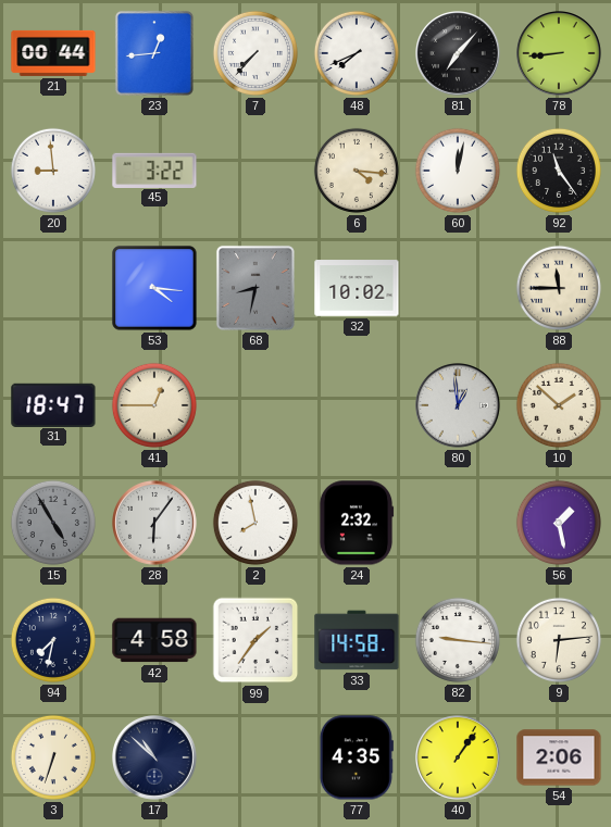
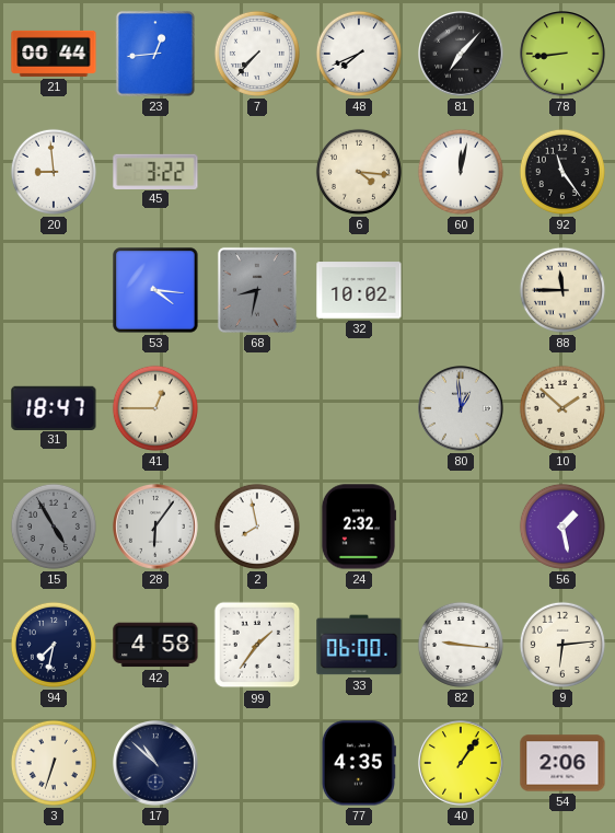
33: 14:58 -> 06:00
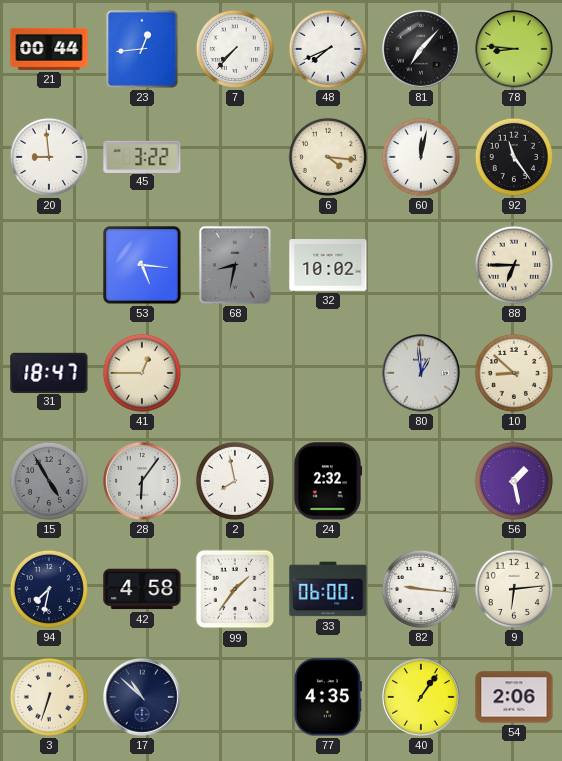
78: 8:44 -> 8:46
53: 4:16 -> 5:16
88: 11:45 -> 6:45
10: 1:52 -> 8:52
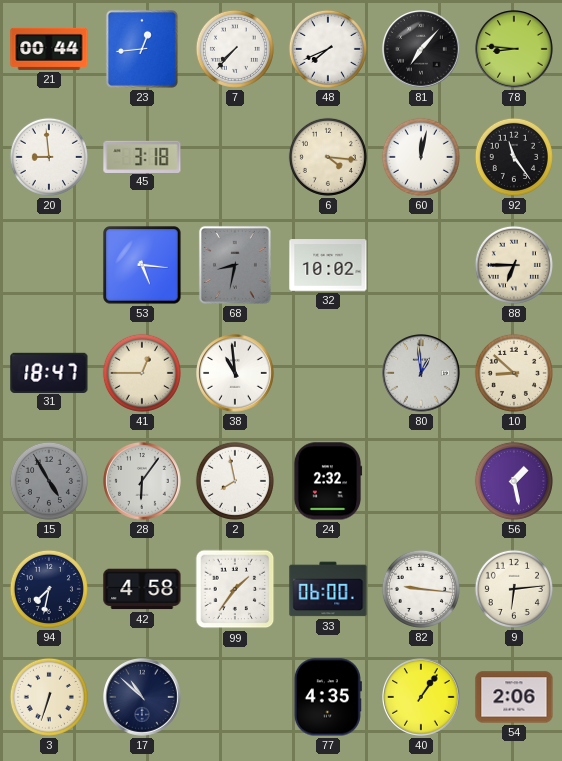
45: 3:22 -> 3:18
38: none -> 10:59
